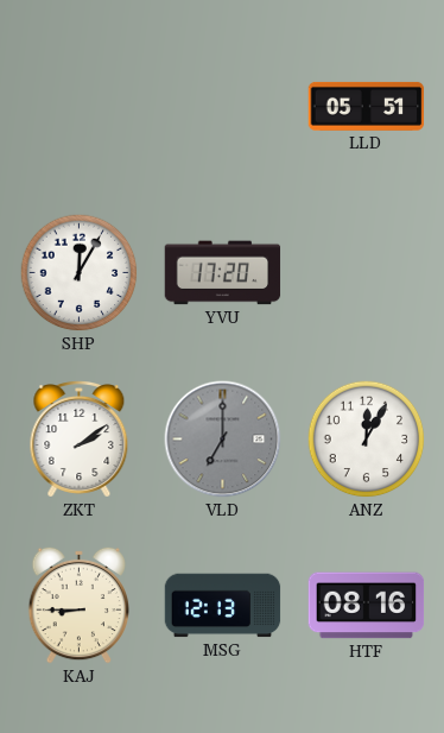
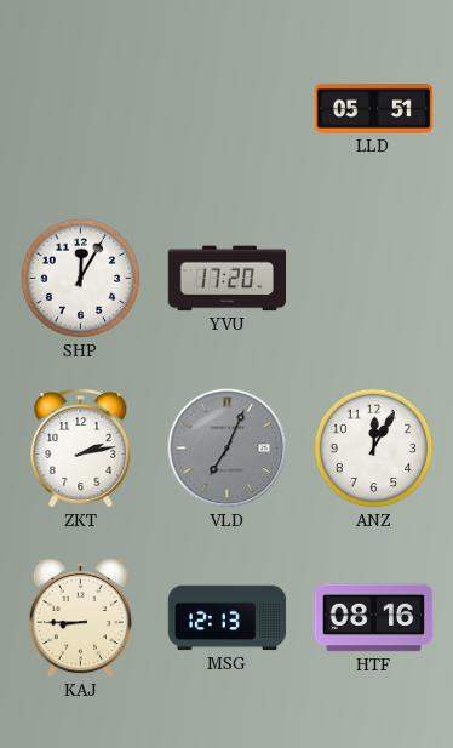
ZKT: 2:09 -> 2:13
VLD: 7:00 -> 7:04
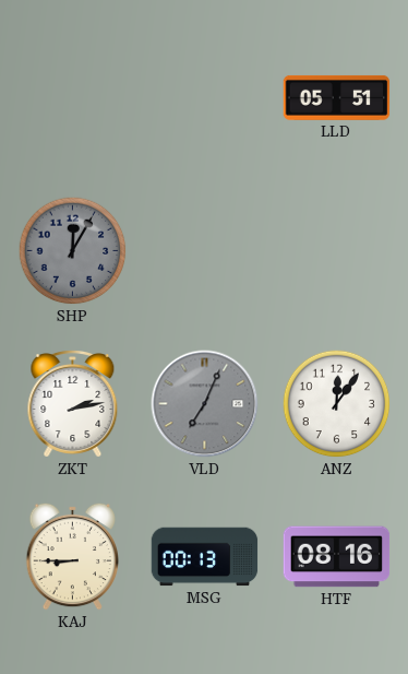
SHP dial: white -> grey
YVU: 17:20 -> none
ANZ: 12:05 -> 12:06
MSG: 12:13 -> 00:13
